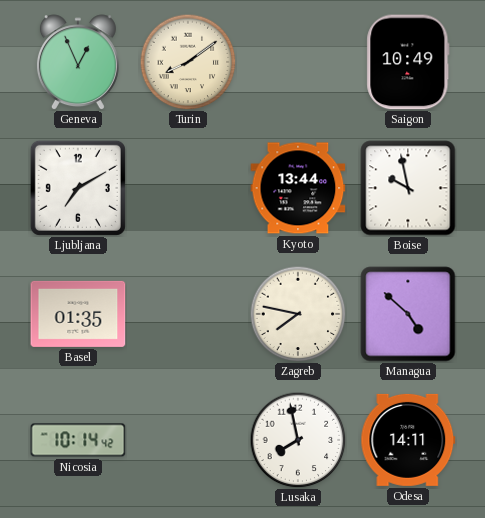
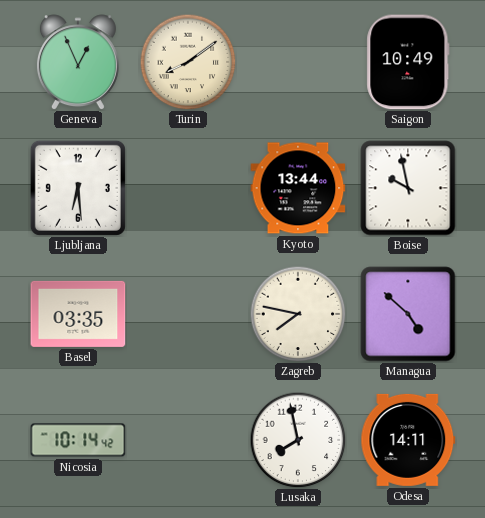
Ljubljana: 7:10 -> 6:29
Basel: 01:35 -> 03:35
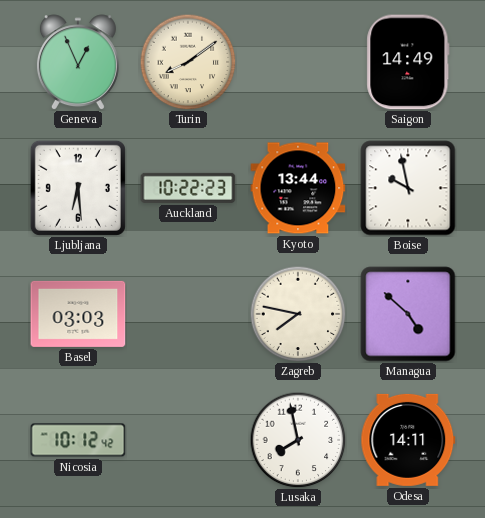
Saigon: 10:49 -> 14:49
Auckland: none -> 10:22
Basel: 03:35 -> 03:03
Nicosia: 10:14 -> 10:12
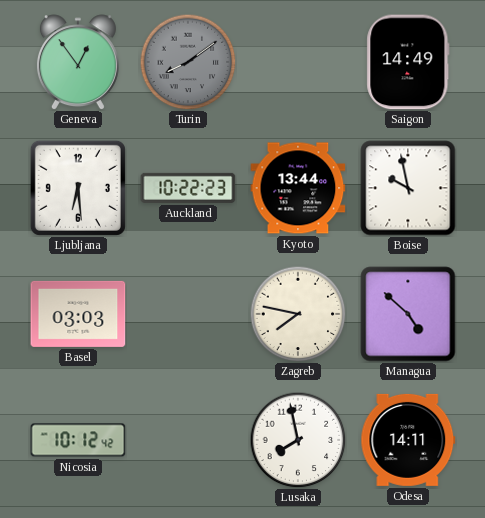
Geneva: 12:56 -> 12:54
Turin dial: cream -> grey
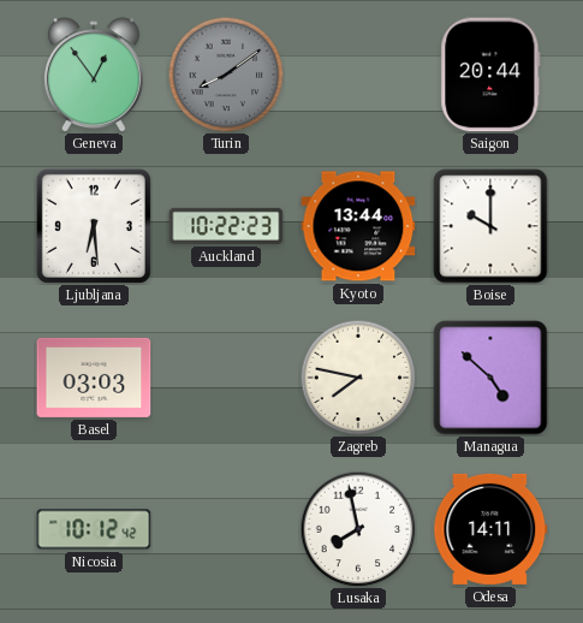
Saigon: 14:49 -> 20:44
Boise: 9:58 -> 10:00
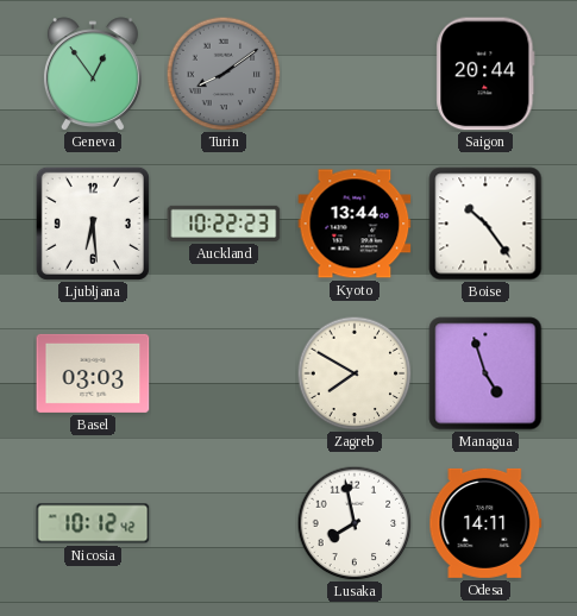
Boise: 10:00 -> 10:24
Zagreb: 7:47 -> 7:50
Managua: 4:52 -> 4:57
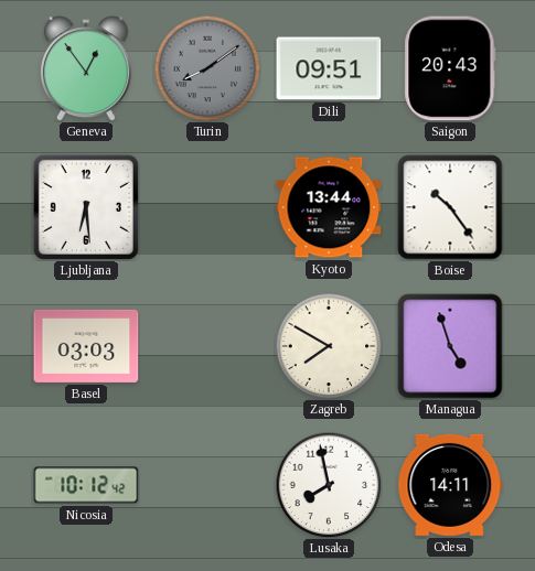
Dili: none -> 09:51
Saigon: 20:44 -> 20:43
Auckland: 10:22 -> none
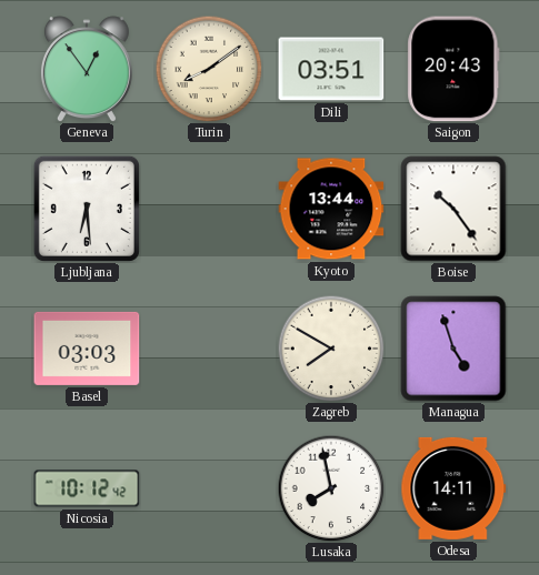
Turin dial: grey -> cream
Dili: 09:51 -> 03:51
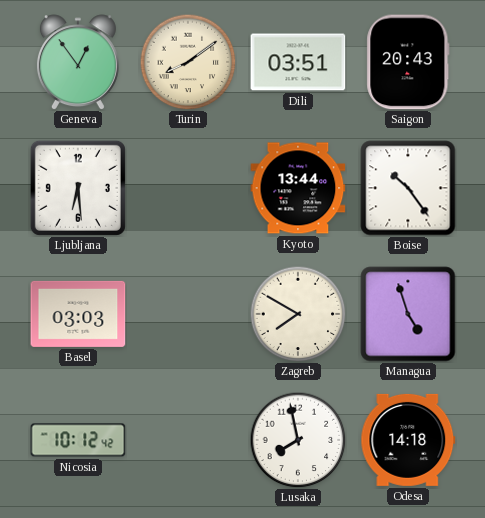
Odesa: 14:11 -> 14:18
